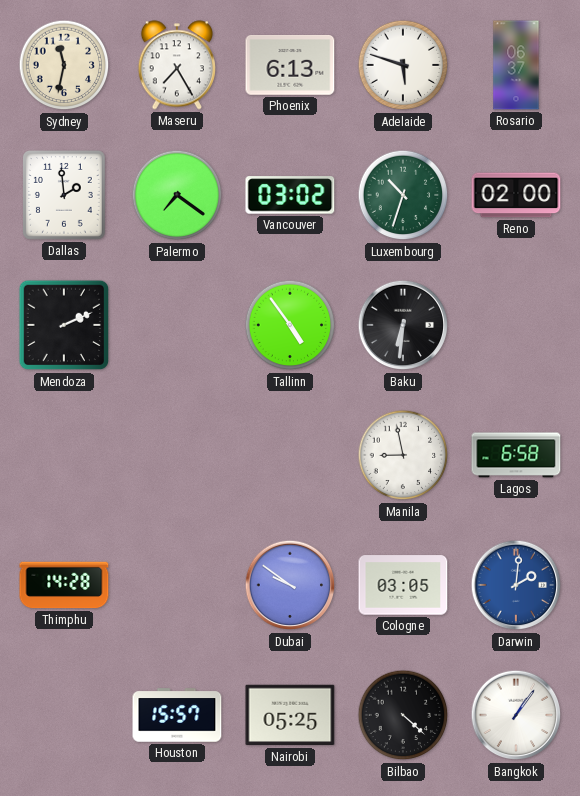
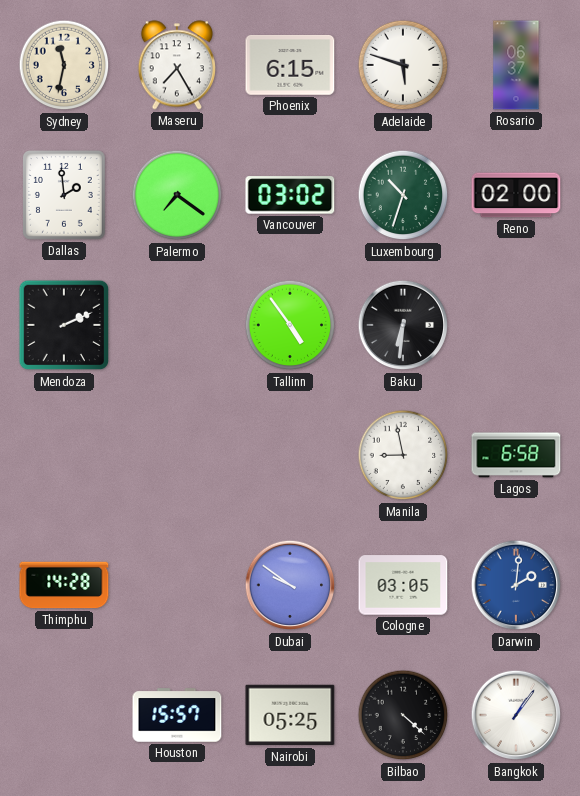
Phoenix: 6:13 -> 6:15
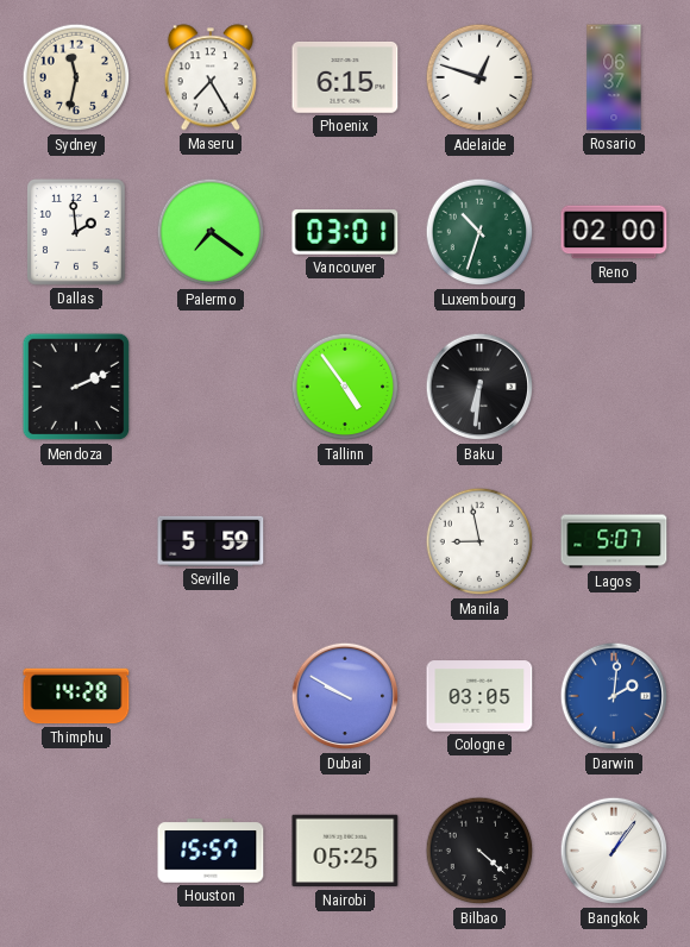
Adelaide: 5:48 -> 12:48
Vancouver: 03:02 -> 03:01
Seville: none -> 5:59
Lagos: 6:58 -> 5:07
Dubai: 9:51 -> 9:50
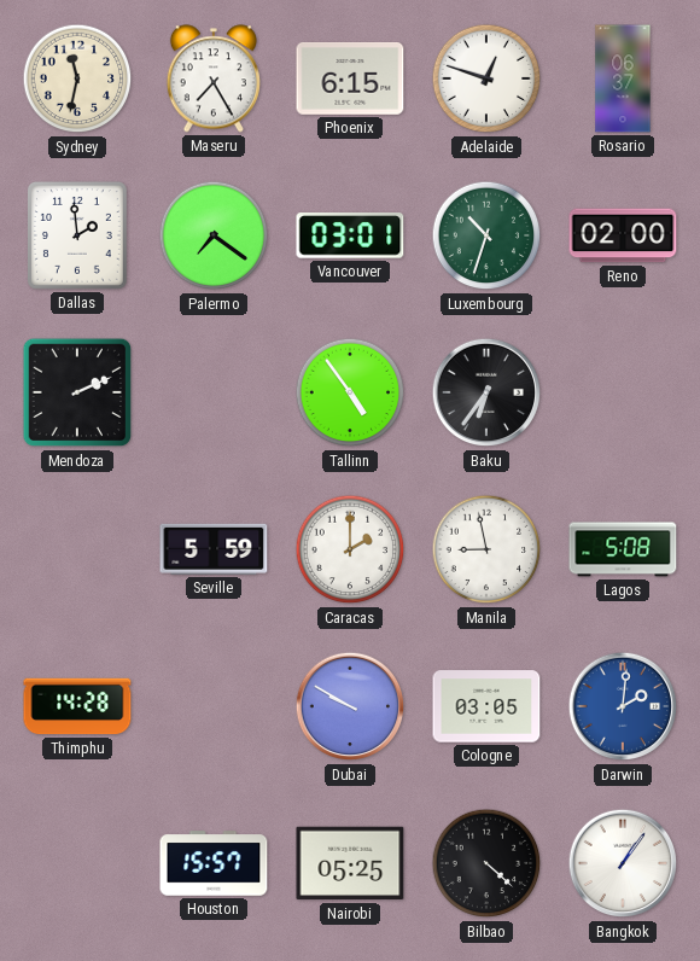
Baku: 6:31 -> 6:36
Caracas: none -> 2:00
Lagos: 5:07 -> 5:08
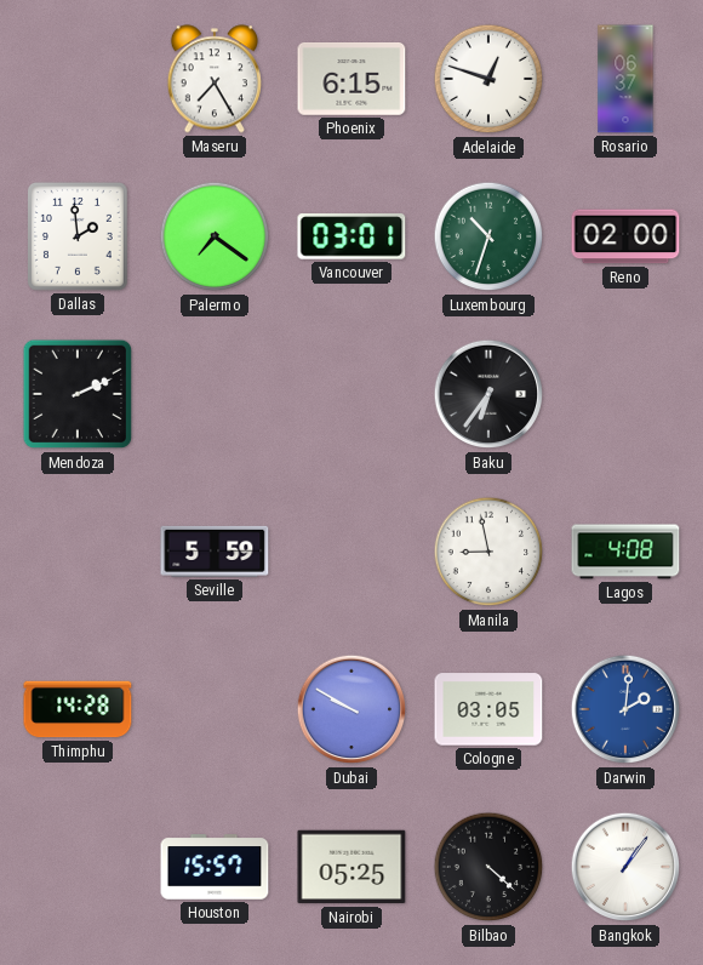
Sydney: 11:32 -> none
Tallinn: 4:54 -> none
Caracas: 2:00 -> none
Lagos: 5:08 -> 4:08
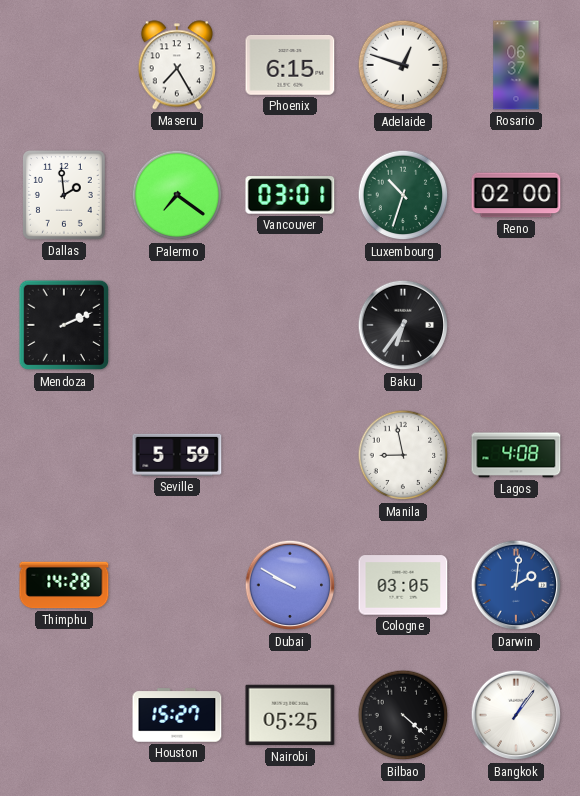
Houston: 15:57 -> 15:27
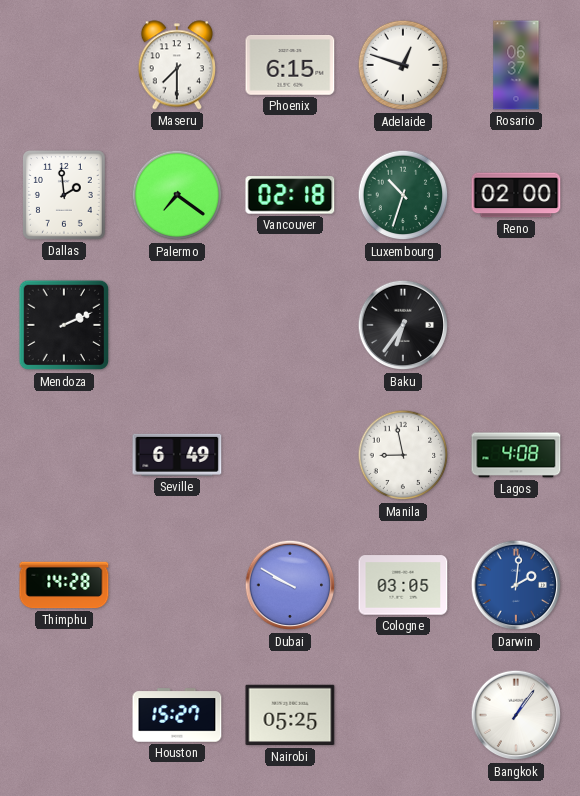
Maseru: 7:25 -> 7:30
Vancouver: 03:01 -> 02:18
Seville: 5:59 -> 6:49
Bilbao: 4:22 -> none
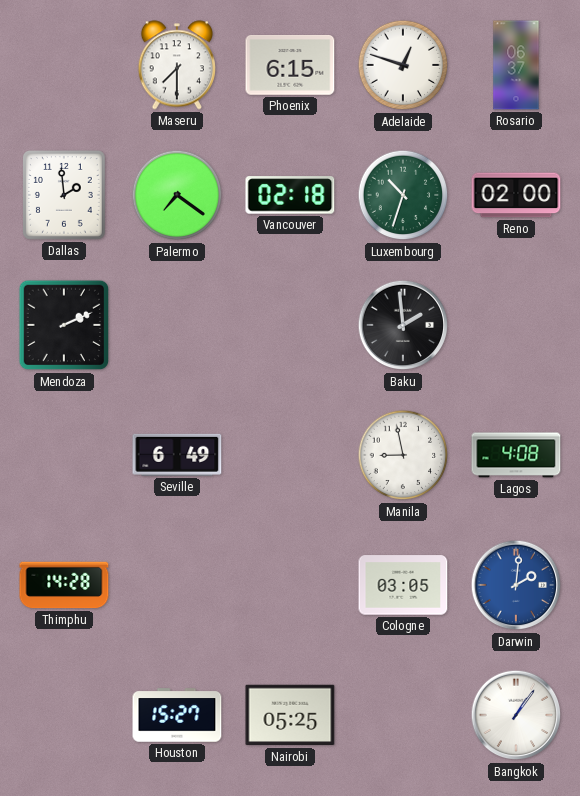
Baku: 6:36 -> 1:59
Dubai: 9:50 -> none
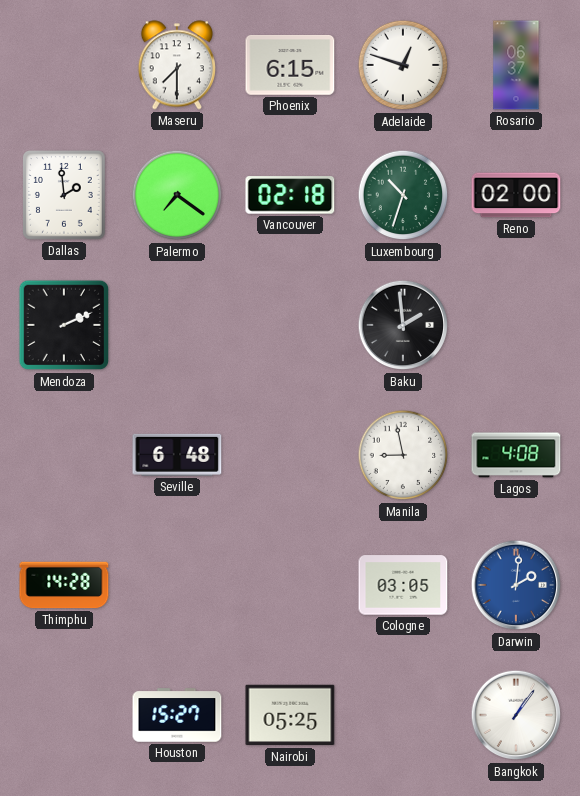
Seville: 6:49 -> 6:48
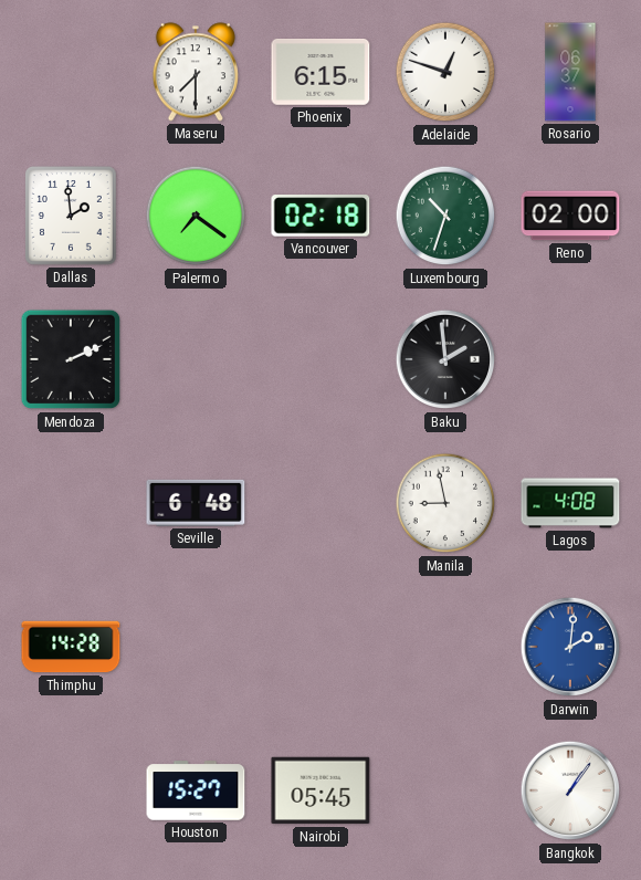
Cologne: 03:05 -> none
Nairobi: 05:25 -> 05:45
